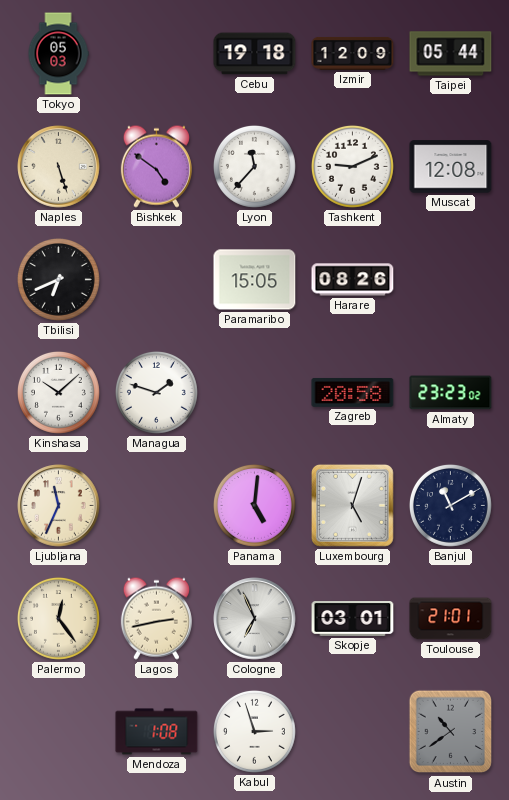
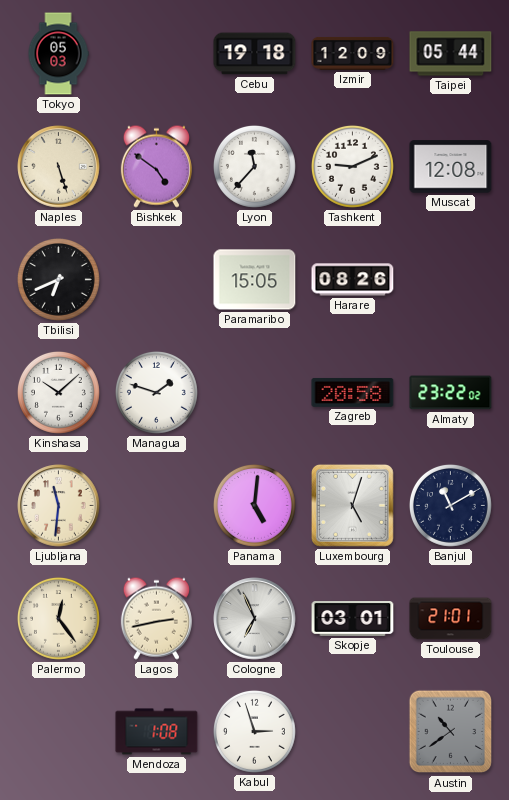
Almaty: 23:23 -> 23:22
Ljubljana: 11:34 -> 11:31
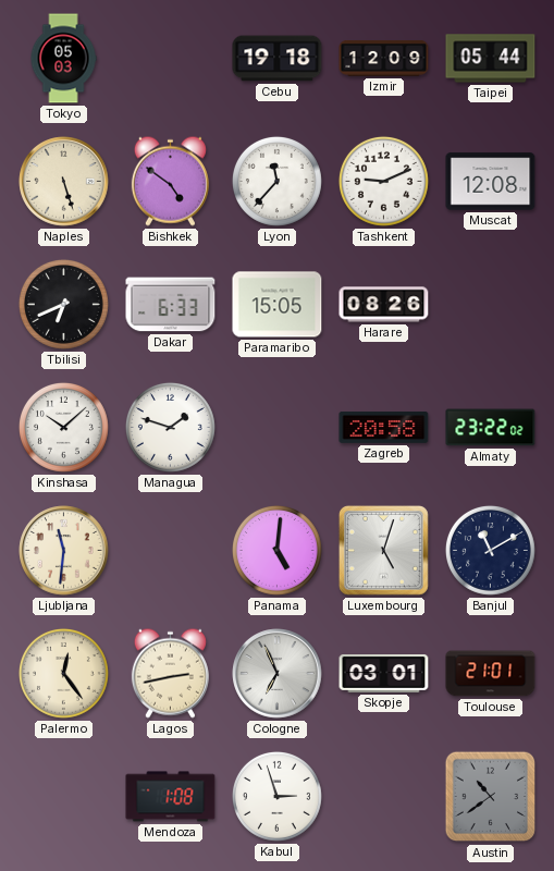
Dakar: none -> 6:33
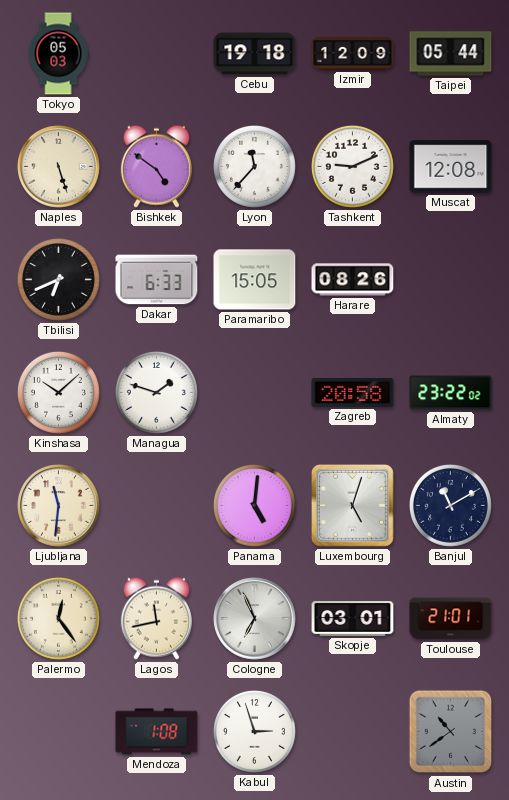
Lagos: 2:43 -> 11:43
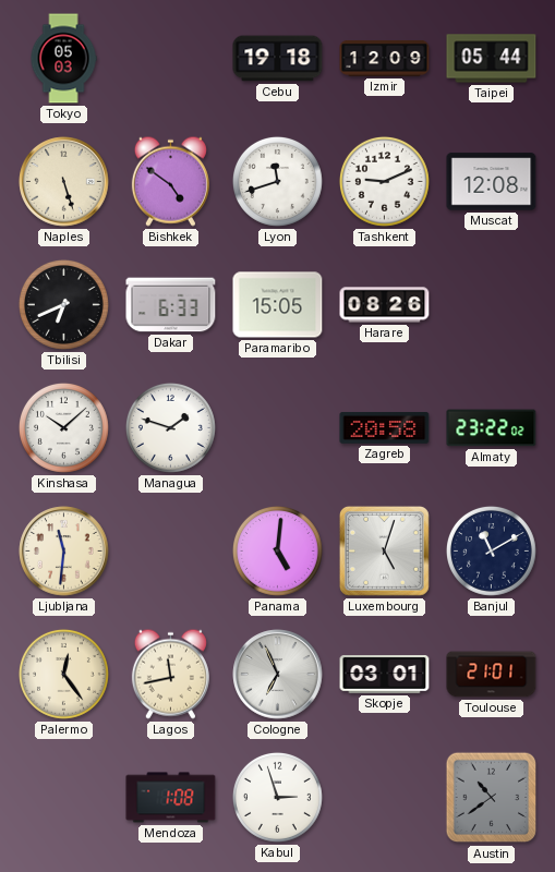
Lyon: 11:37 -> 11:42
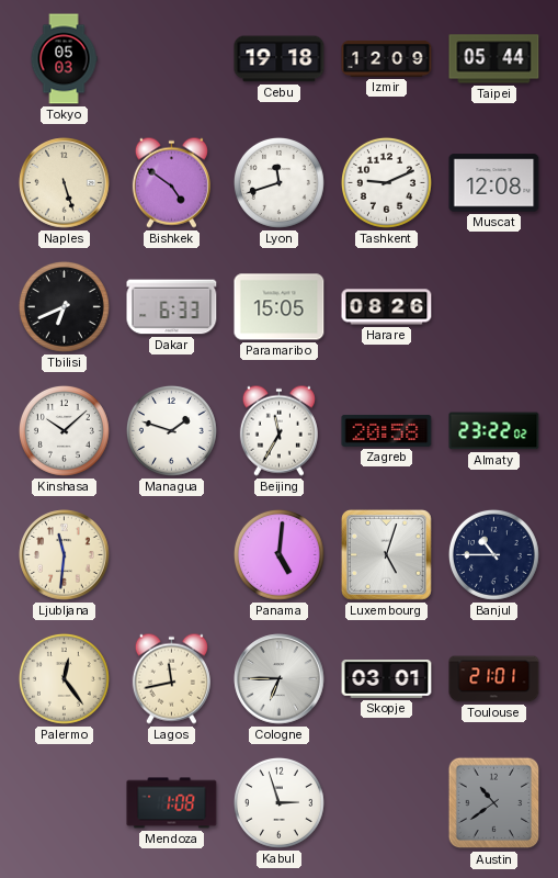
Beijing: none -> 11:35
Banjul: 11:10 -> 10:45
Cologne: 6:56 -> 6:45
